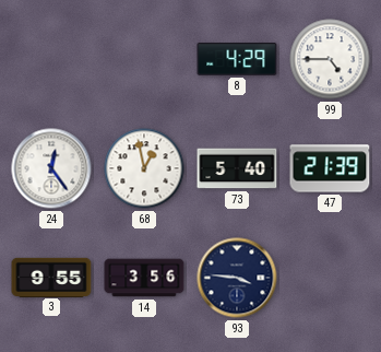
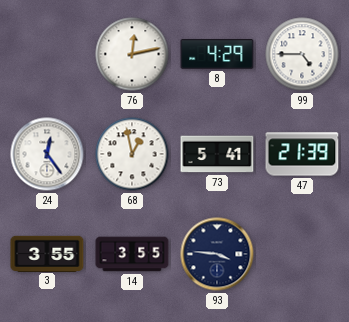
76: none -> 12:13
73: 5:40 -> 5:41
3: 9:55 -> 3:55
14: 3:56 -> 3:55
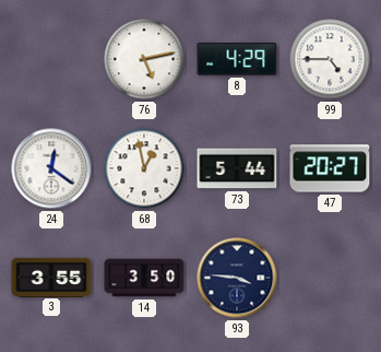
76: 12:13 -> 5:13
24: 12:24 -> 12:21
73: 5:41 -> 5:44
47: 21:39 -> 20:27
14: 3:55 -> 3:50
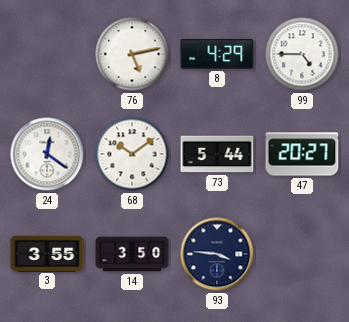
68: 12:58 -> 10:09
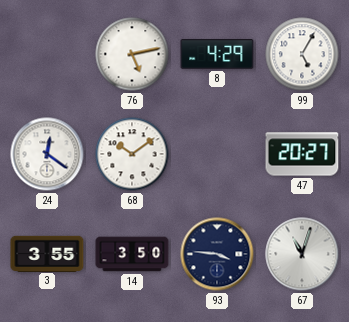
99: 4:45 -> 5:05
73: 5:44 -> none
67: none -> 11:03
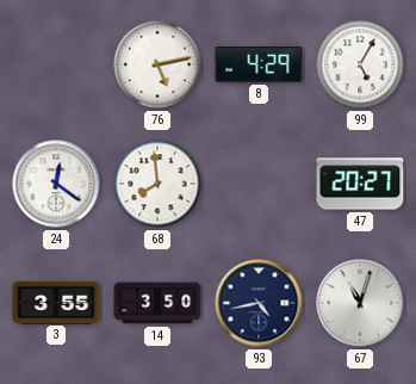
68: 10:09 -> 7:59
93: 3:46 -> 4:43
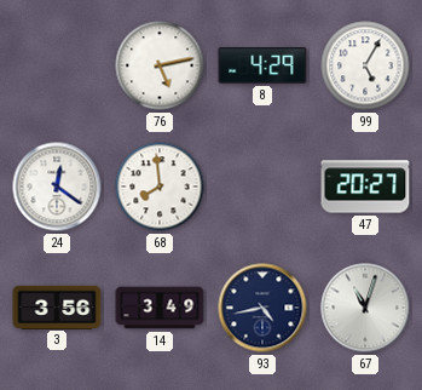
3: 3:55 -> 3:56
14: 3:50 -> 3:49
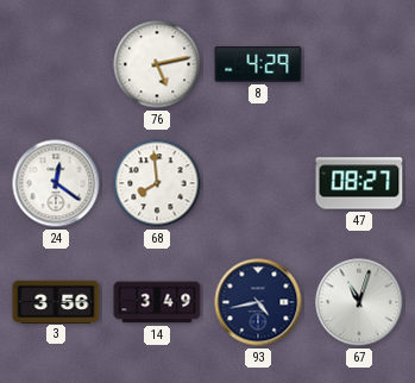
99: 5:05 -> none
47: 20:27 -> 08:27
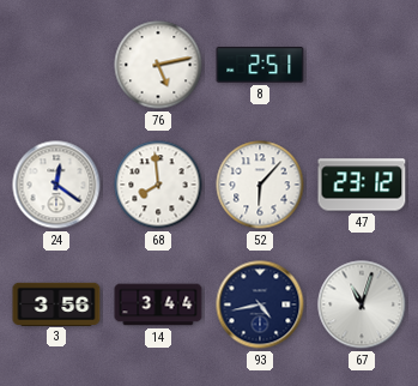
8: 4:29 -> 2:51
52: none -> 6:07
47: 08:27 -> 23:12
14: 3:49 -> 3:44
